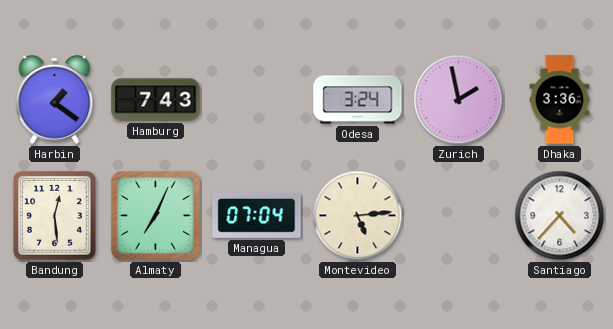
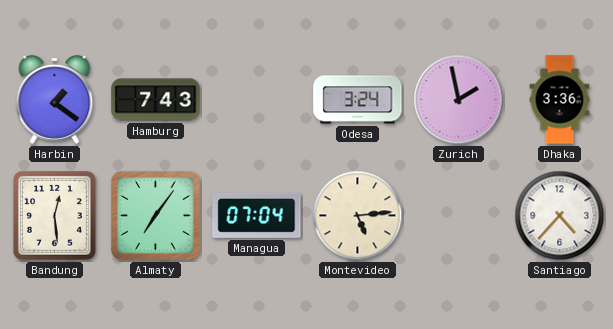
Almaty: 7:04 -> 7:06
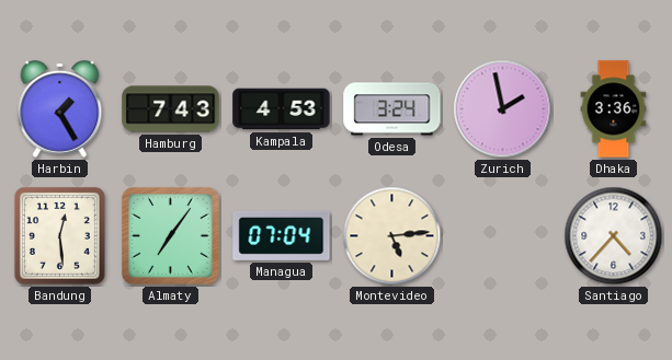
Harbin: 1:21 -> 1:25
Kampala: none -> 4:53
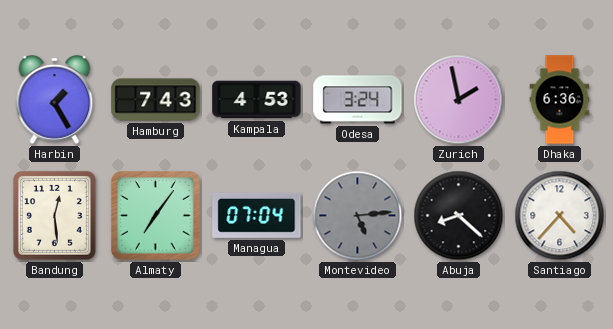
Dhaka: 3:36 -> 6:36
Montevideo dial: cream -> grey
Abuja: none -> 8:22
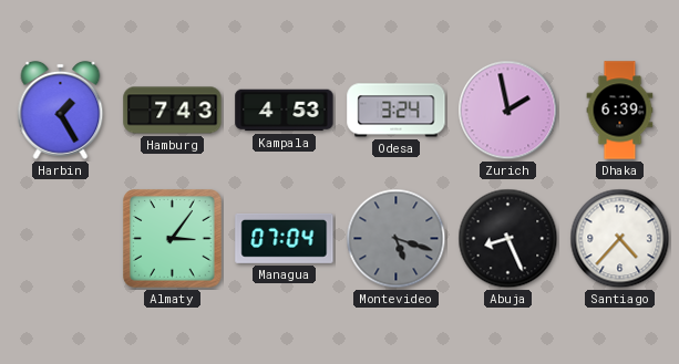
Dhaka: 6:36 -> 6:39
Bandung: 12:29 -> none
Almaty: 7:06 -> 3:06
Montevideo: 5:14 -> 5:18
Abuja: 8:22 -> 8:26
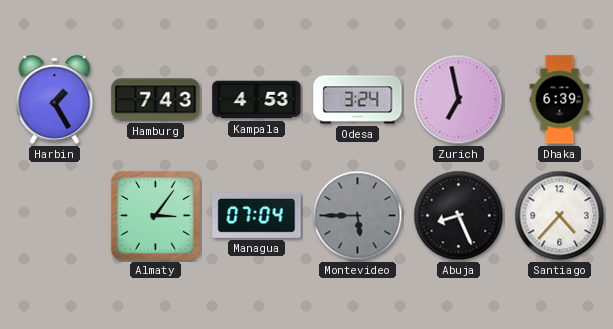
Zurich: 1:58 -> 6:58
Montevideo: 5:18 -> 5:45
